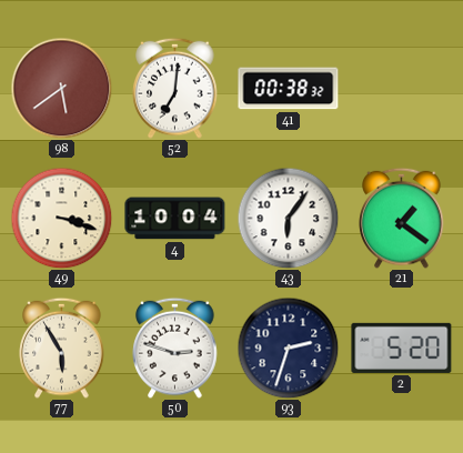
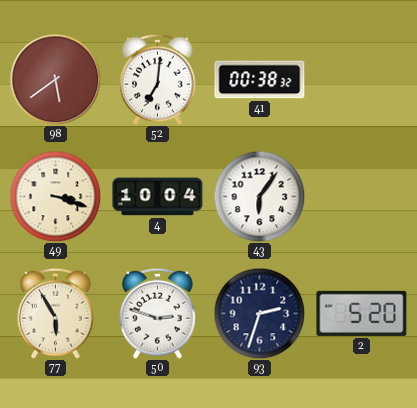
21: 1:21 -> none
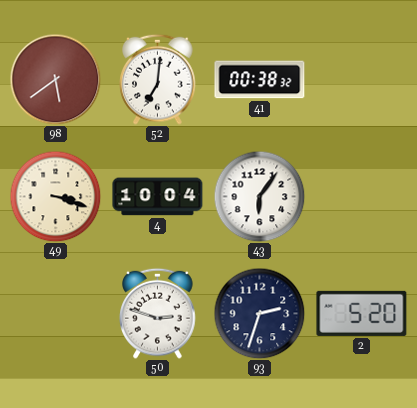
77: 5:55 -> none
